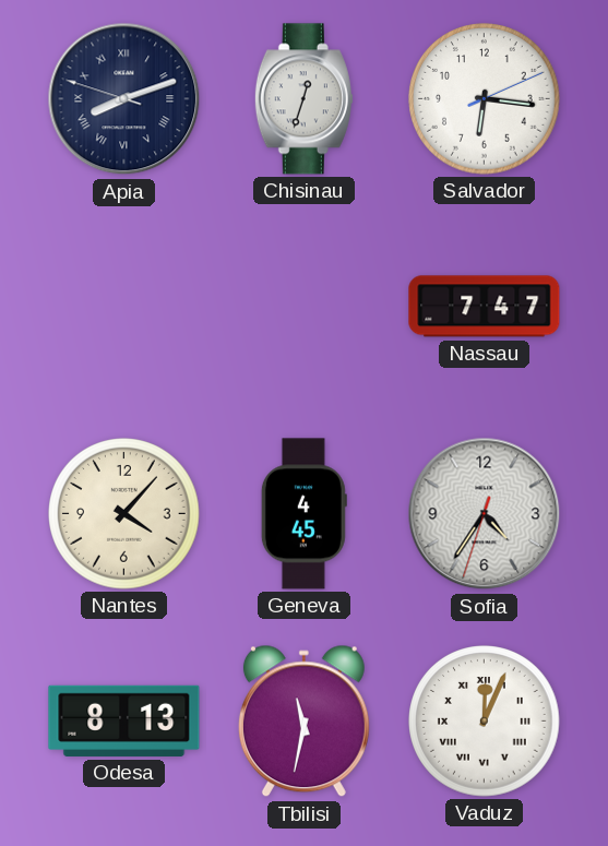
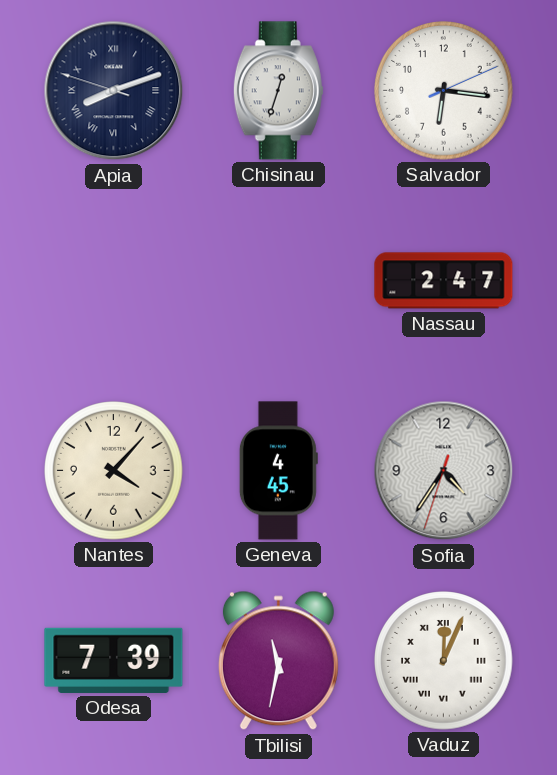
Nassau: 7:47 -> 2:47
Odesa: 8:13 -> 7:39
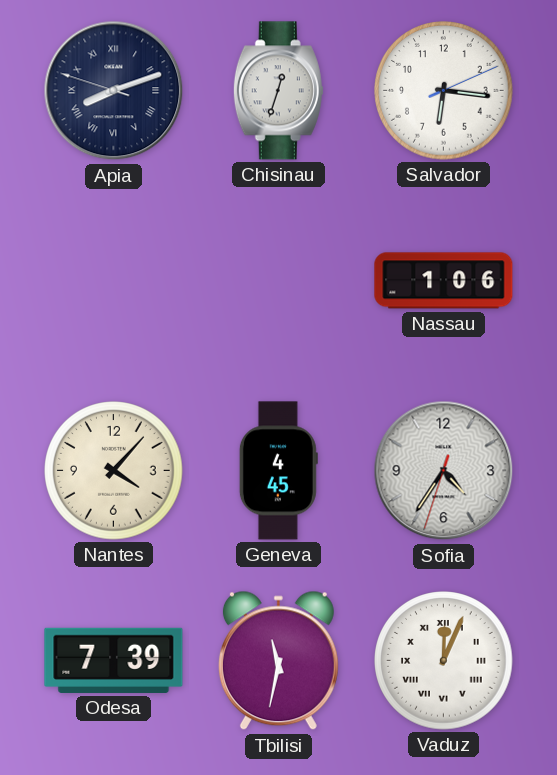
Nassau: 2:47 -> 1:06
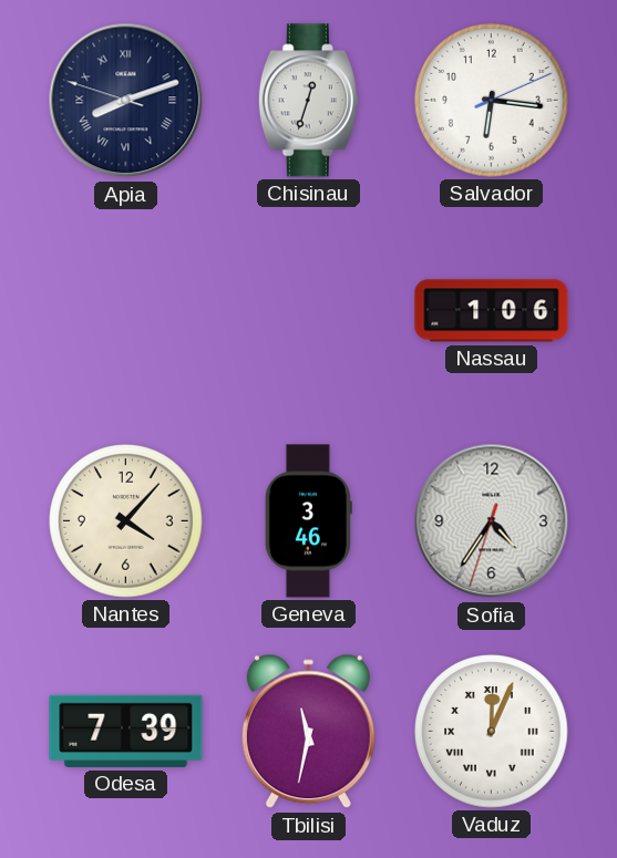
Geneva: 4:45 -> 3:46
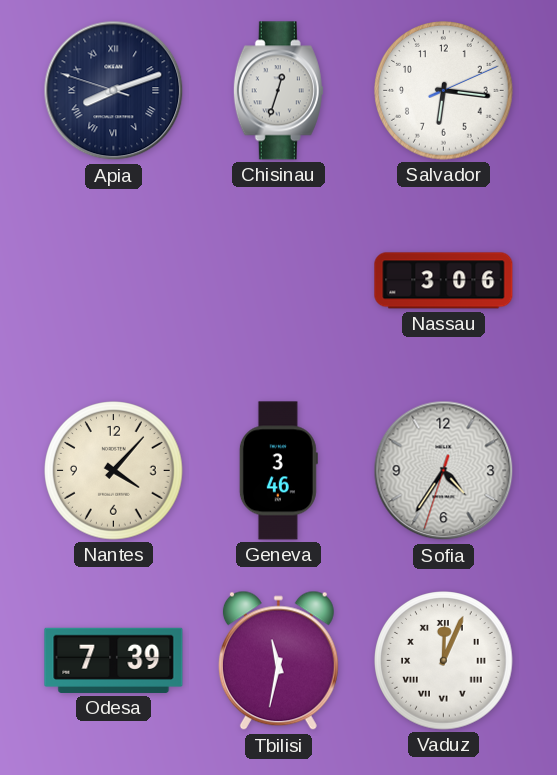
Nassau: 1:06 -> 3:06
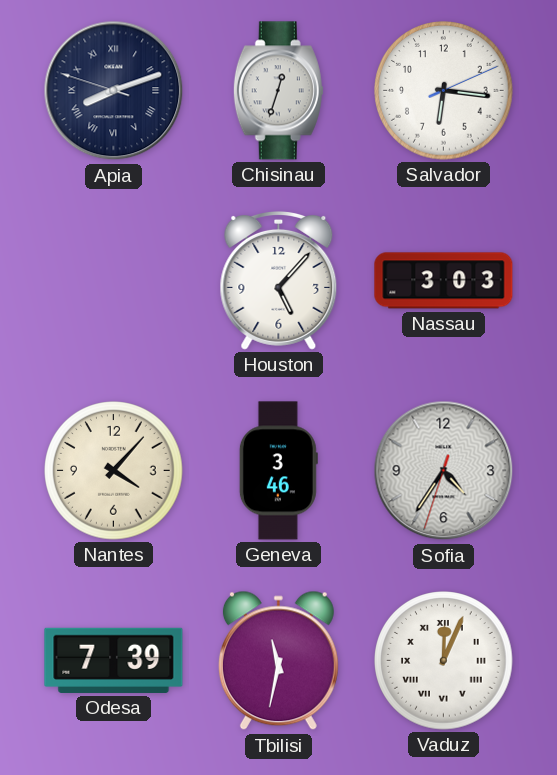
Houston: none -> 5:07
Nassau: 3:06 -> 3:03
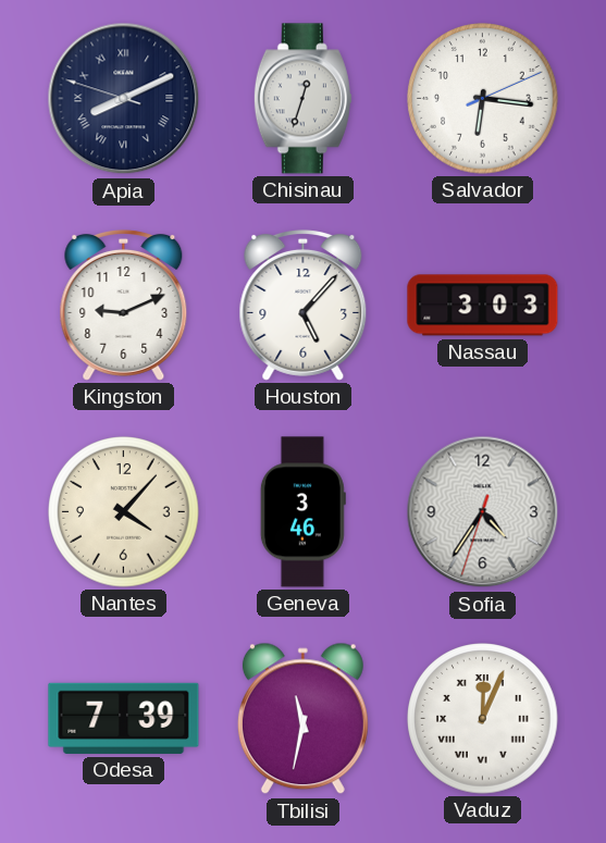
Apia: 8:11 -> 8:10
Kingston: none -> 9:11
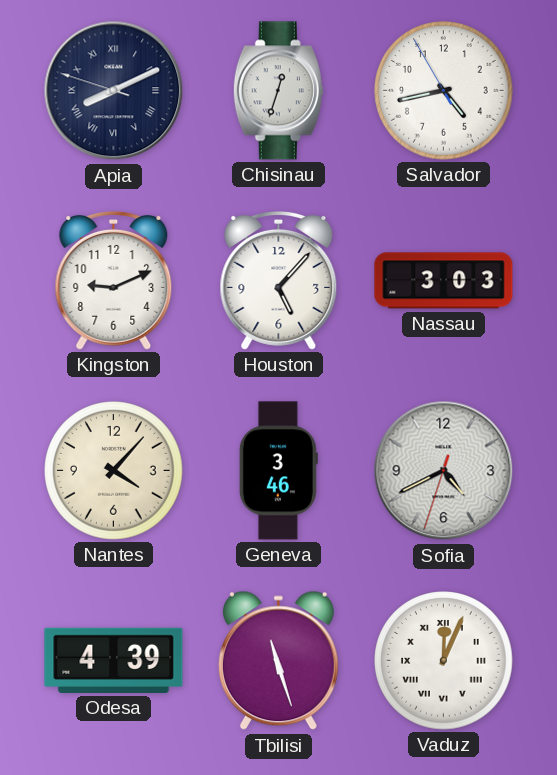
Salvador: 6:16 -> 4:42
Sofia: 4:35 -> 4:40
Odesa: 7:39 -> 4:39
Tbilisi: 11:32 -> 11:27
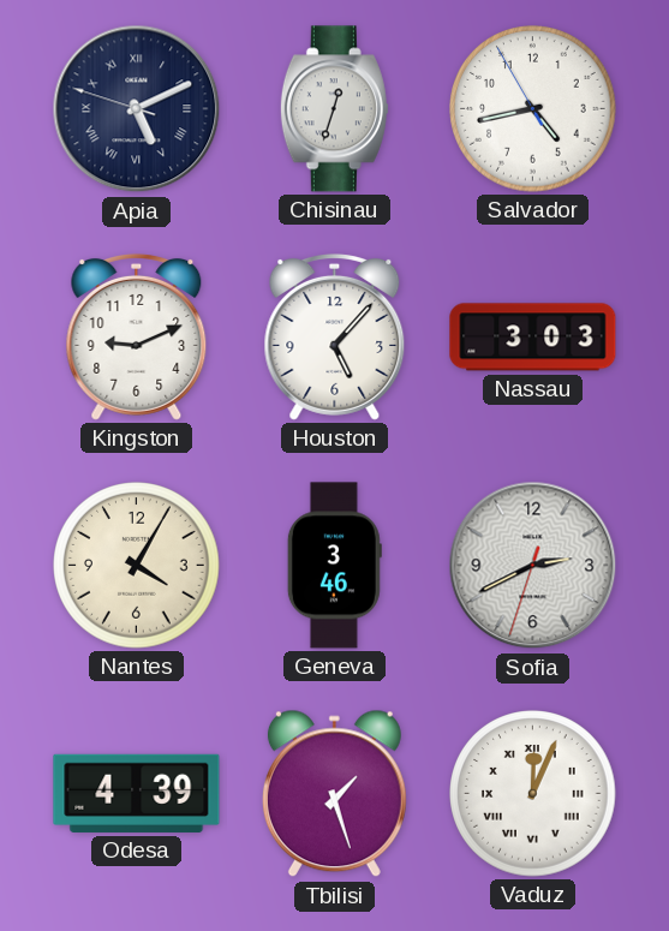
Apia: 8:10 -> 5:10
Nantes: 4:07 -> 4:05
Sofia: 4:40 -> 2:40
Tbilisi: 11:27 -> 1:27
